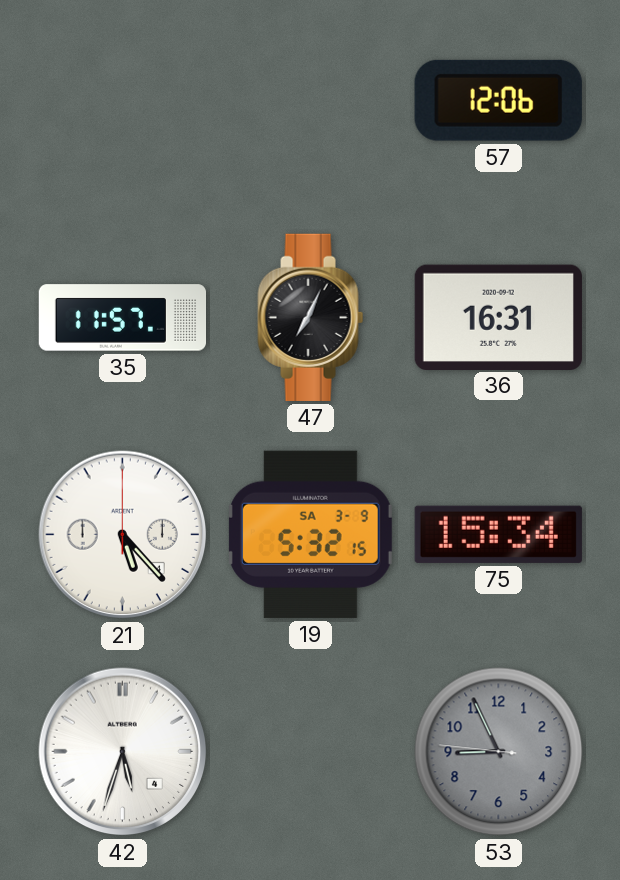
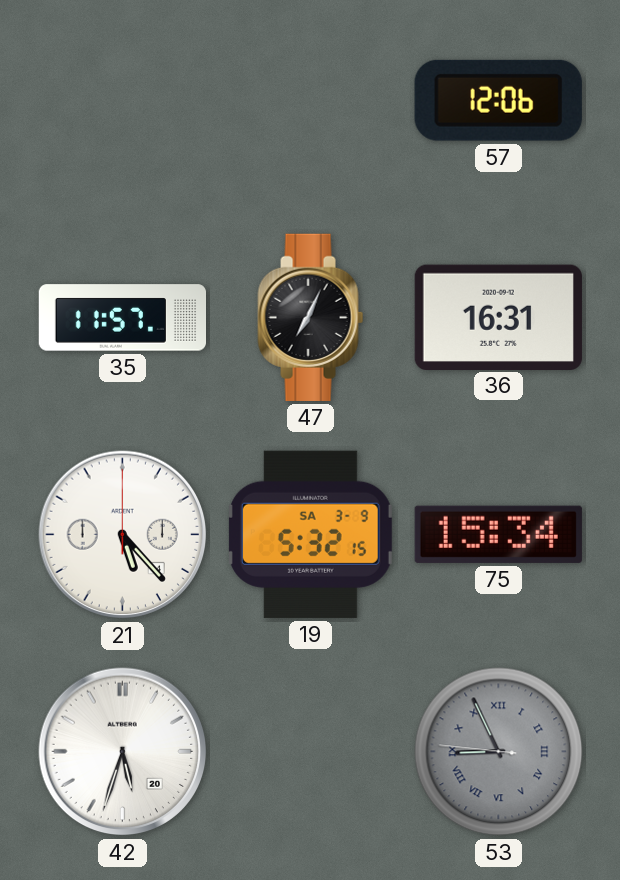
42 date: 4 -> 20
53 numerals: Arabic -> Roman
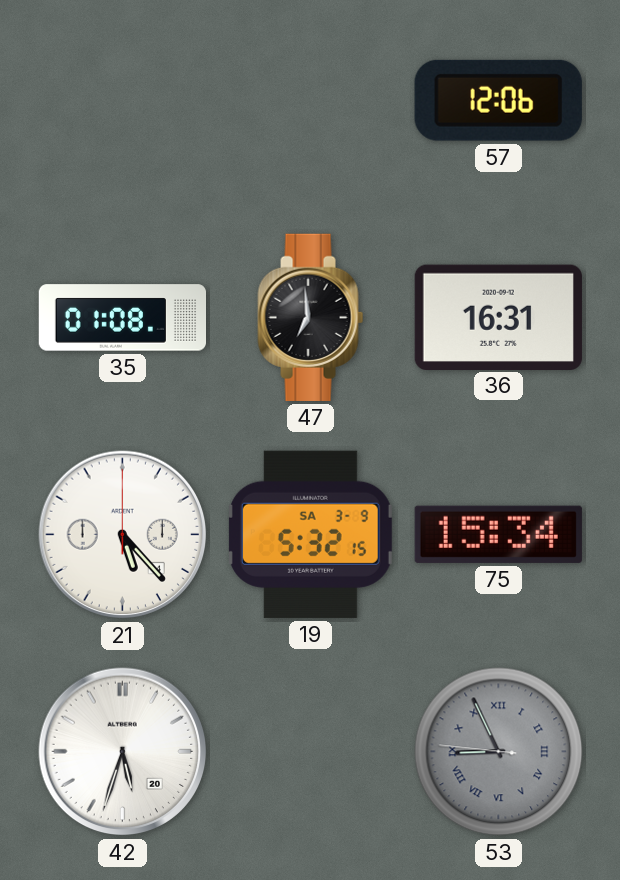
35: 11:57 -> 01:08
47: 7:04 -> 6:59
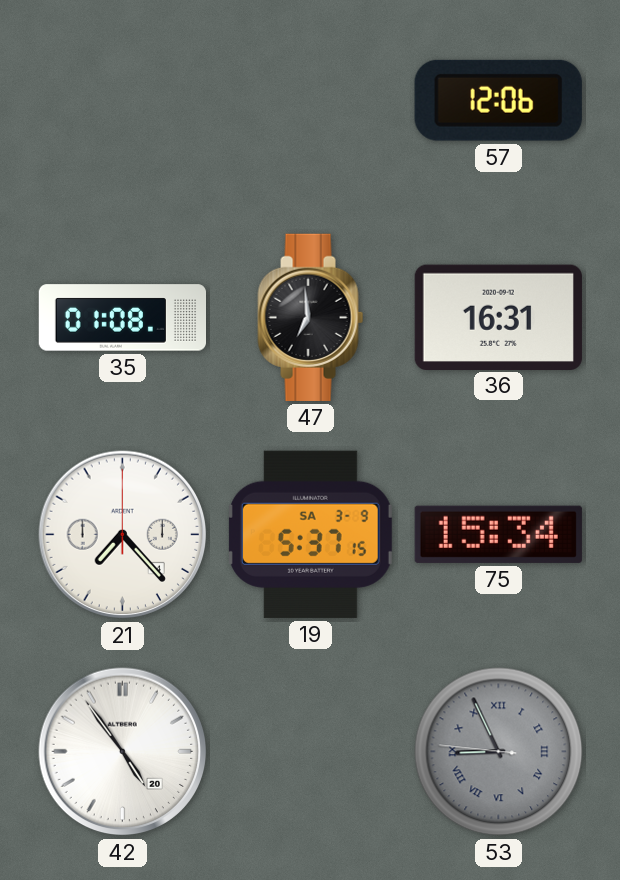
21: 5:23 -> 7:23
19: 5:32 -> 5:37
42: 5:33 -> 4:54
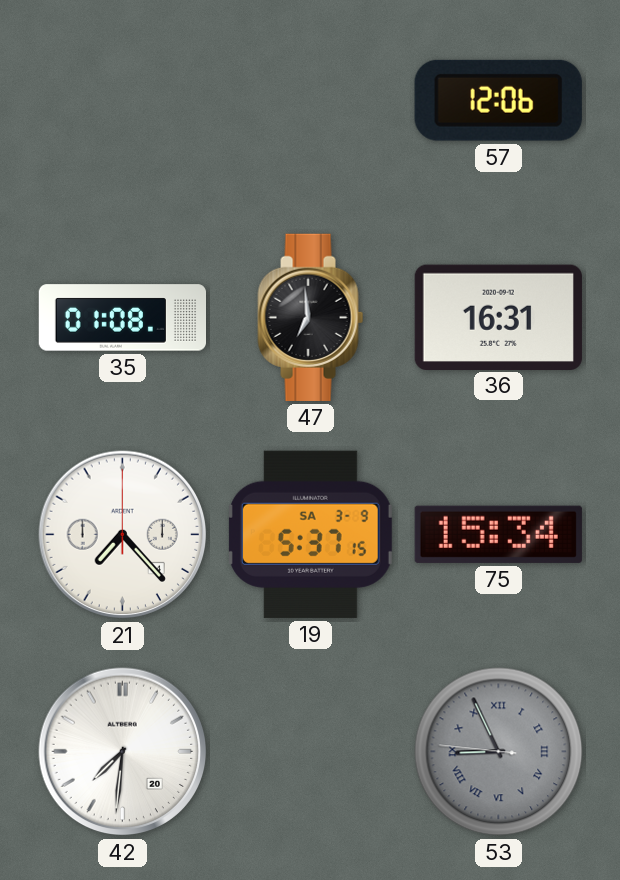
42: 4:54 -> 7:31
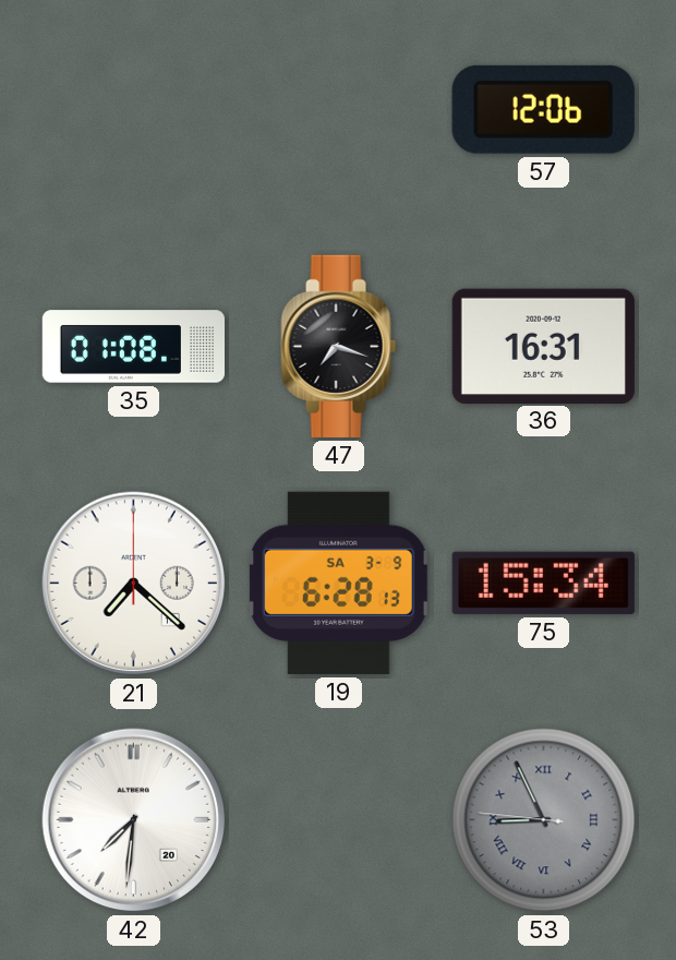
47: 6:59 -> 7:18
21: 7:23 -> 7:22
19: 5:37 -> 6:28
